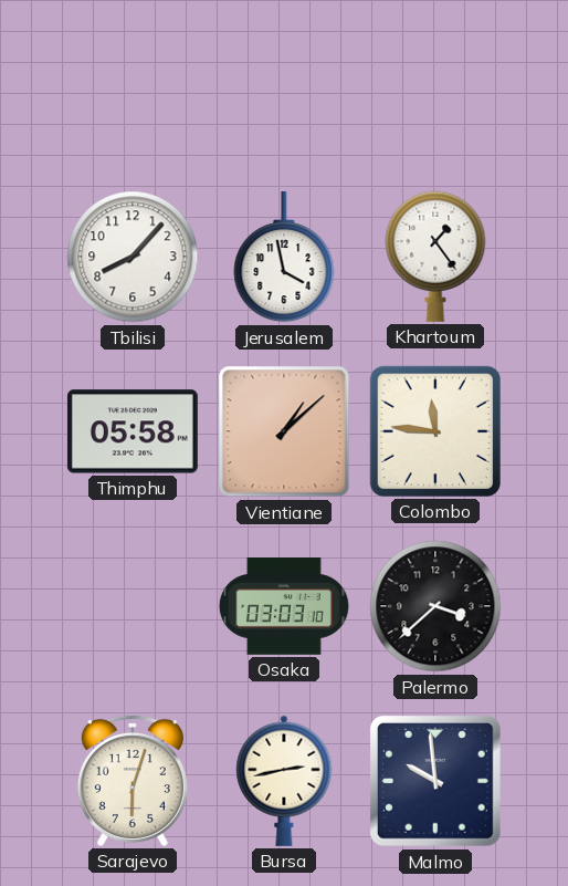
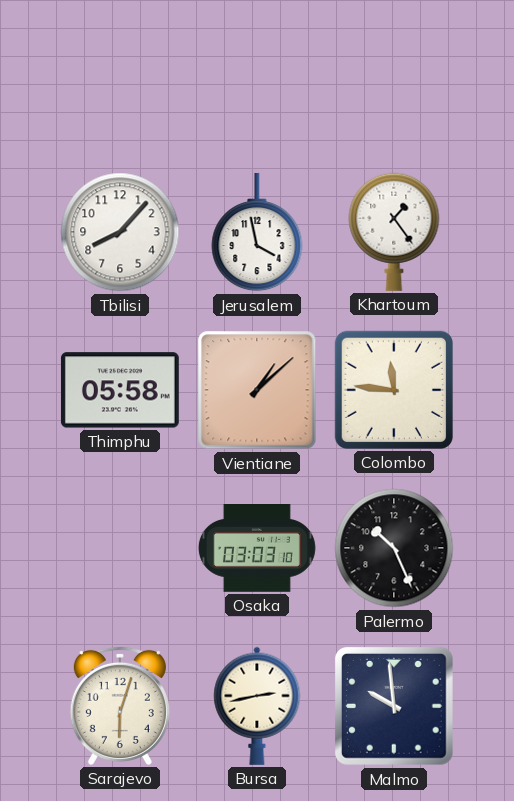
Palermo: 3:38 -> 10:26
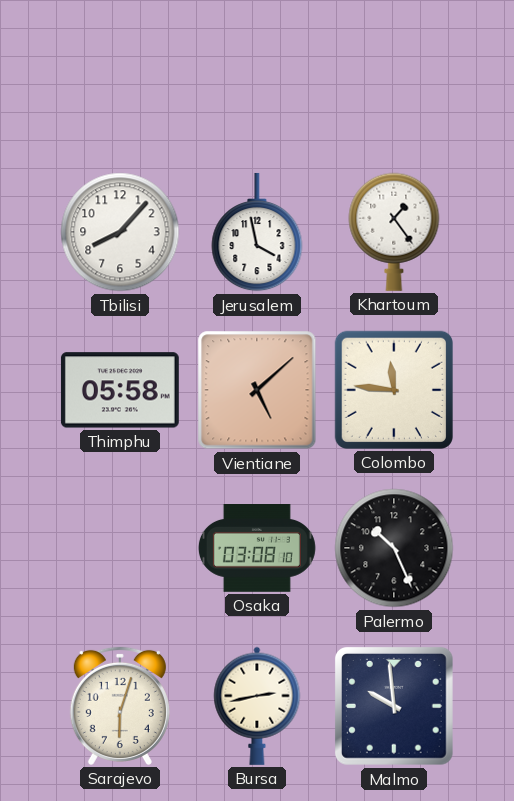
Vientiane: 1:08 -> 5:08
Osaka: 03:03 -> 03:08
